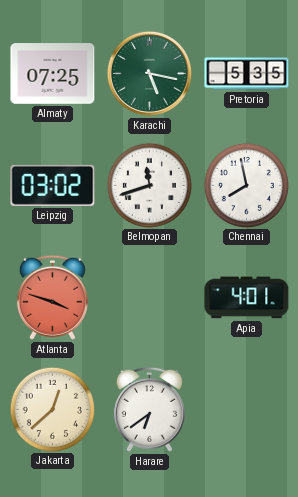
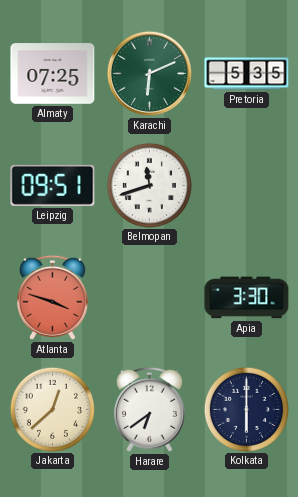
Karachi: 5:17 -> 6:11
Leipzig: 03:02 -> 09:51
Chennai: 7:58 -> none
Apia: 4:01 -> 3:30
Kolkata: none -> 6:00
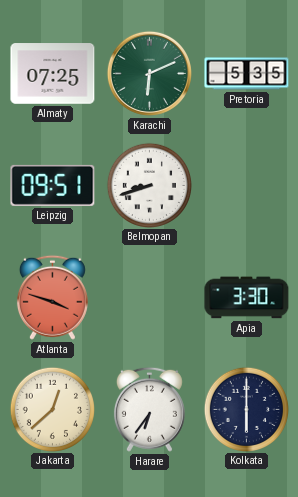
Belmopan: 11:42 -> 8:42
Harare: 6:39 -> 6:36
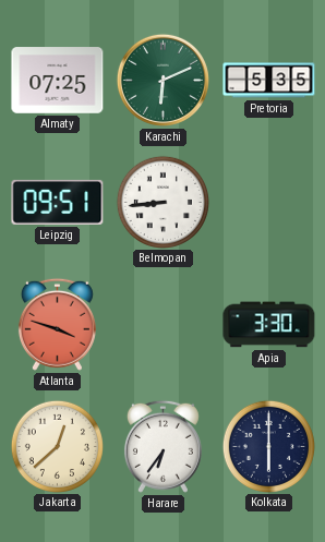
Belmopan: 8:42 -> 8:44
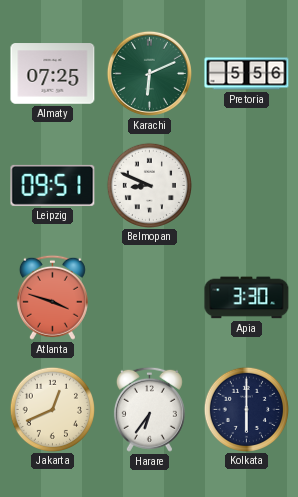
Pretoria: 5:35 -> 5:56
Belmopan: 8:44 -> 8:49
Jakarta: 12:38 -> 12:41
